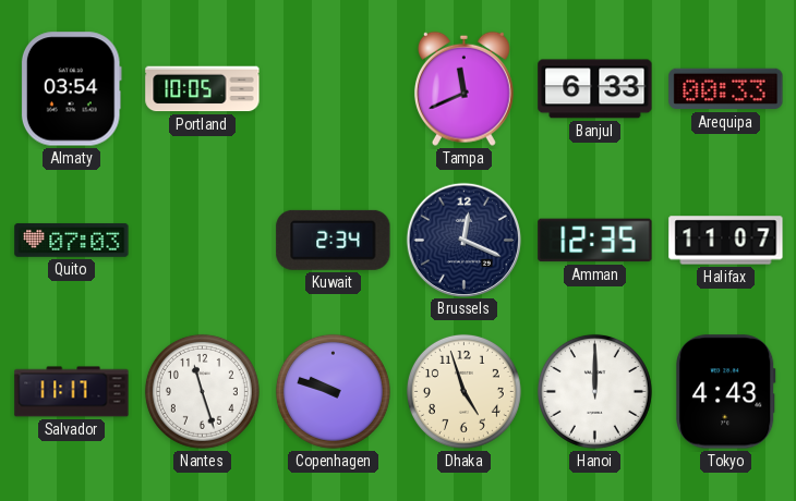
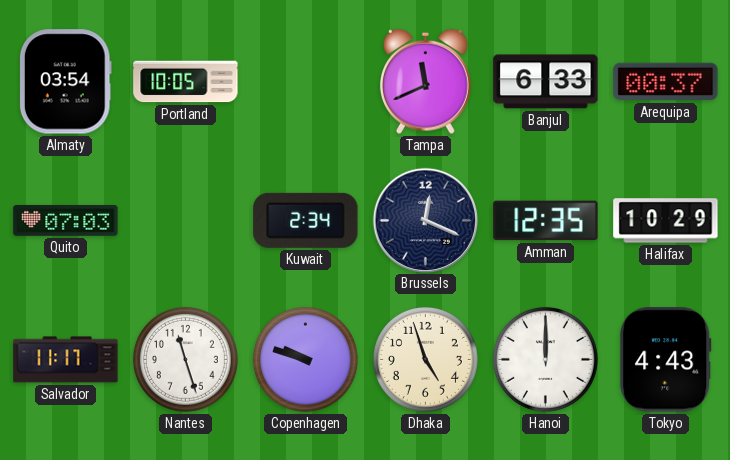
Arequipa: 00:33 -> 00:37
Halifax: 11:07 -> 10:29
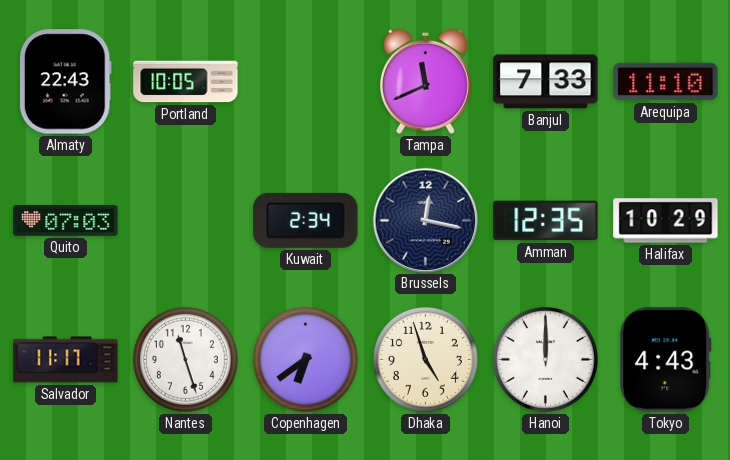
Almaty: 03:54 -> 22:43
Banjul: 6:33 -> 7:33
Arequipa: 00:37 -> 11:10
Brussels: 12:19 -> 12:17
Copenhagen: 9:48 -> 6:39
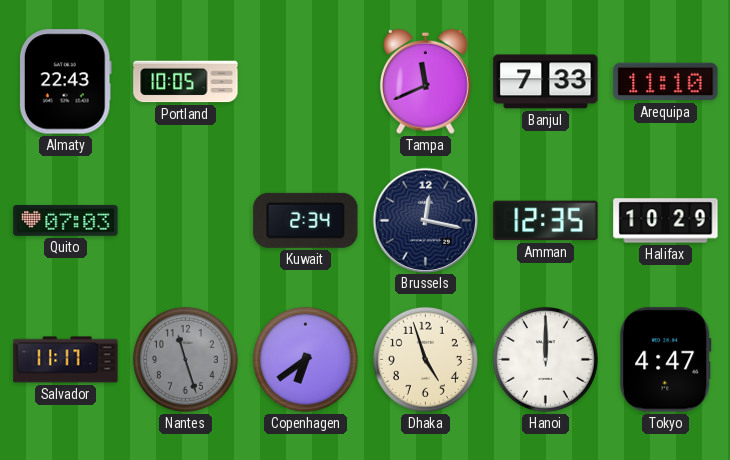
Nantes dial: white -> grey
Tokyo: 4:43 -> 4:47
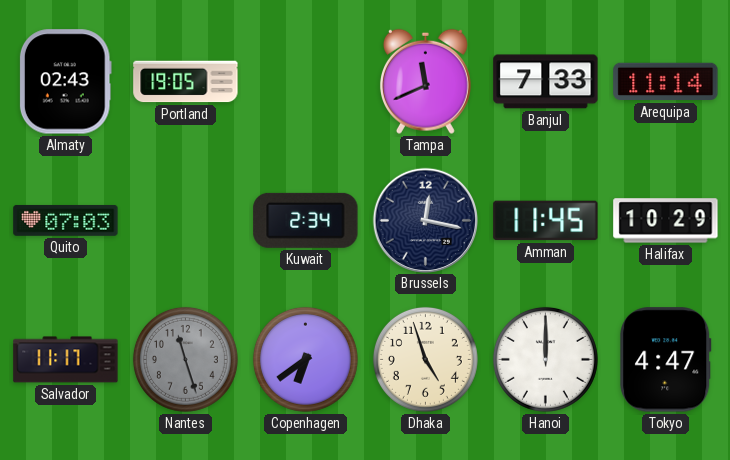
Almaty: 22:43 -> 02:43
Portland: 10:05 -> 19:05
Arequipa: 11:10 -> 11:14
Amman: 12:35 -> 11:45
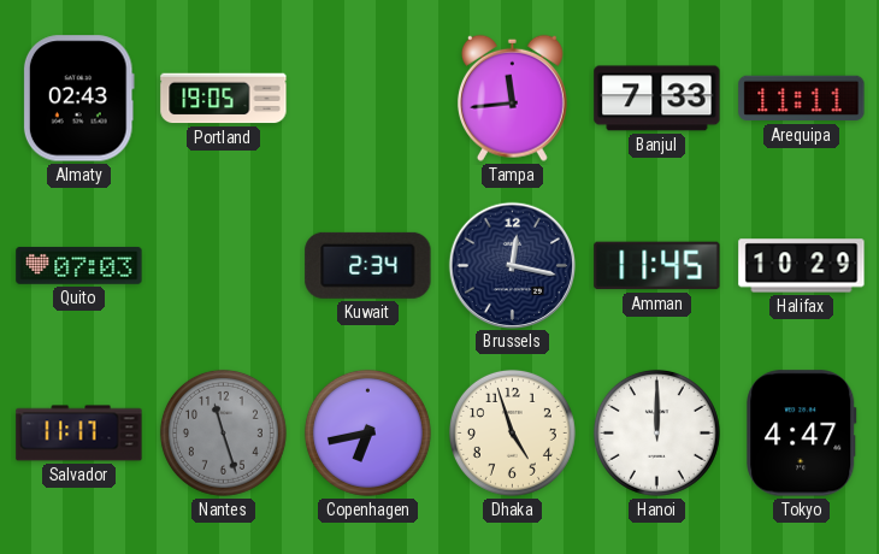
Tampa: 11:41 -> 11:44
Arequipa: 11:14 -> 11:11
Copenhagen: 6:39 -> 6:43
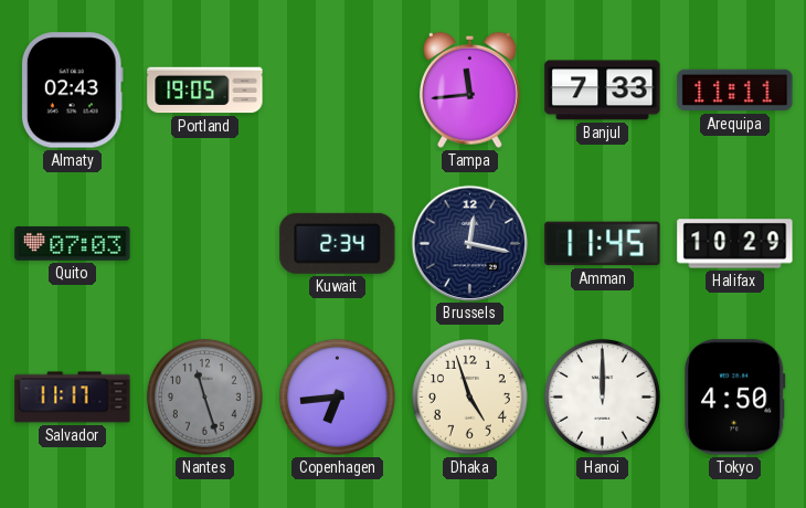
Copenhagen: 6:43 -> 6:44
Tokyo: 4:47 -> 4:50
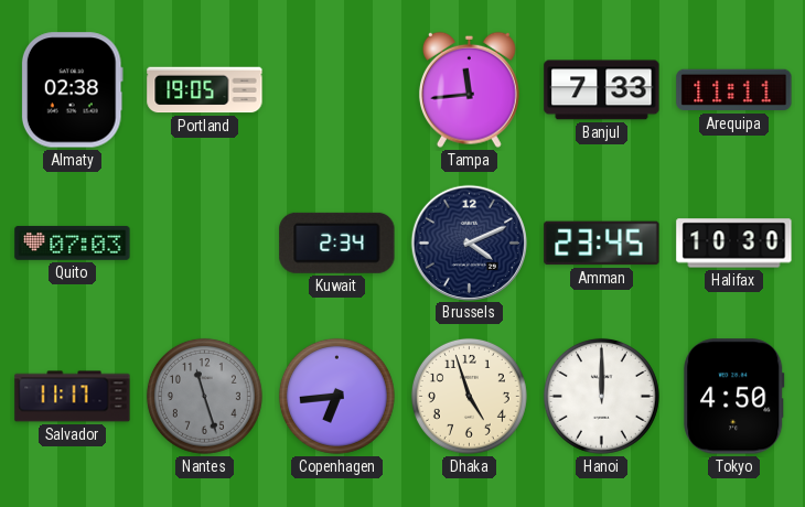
Almaty: 02:43 -> 02:38
Brussels: 12:17 -> 4:11
Amman: 11:45 -> 23:45
Halifax: 10:29 -> 10:30
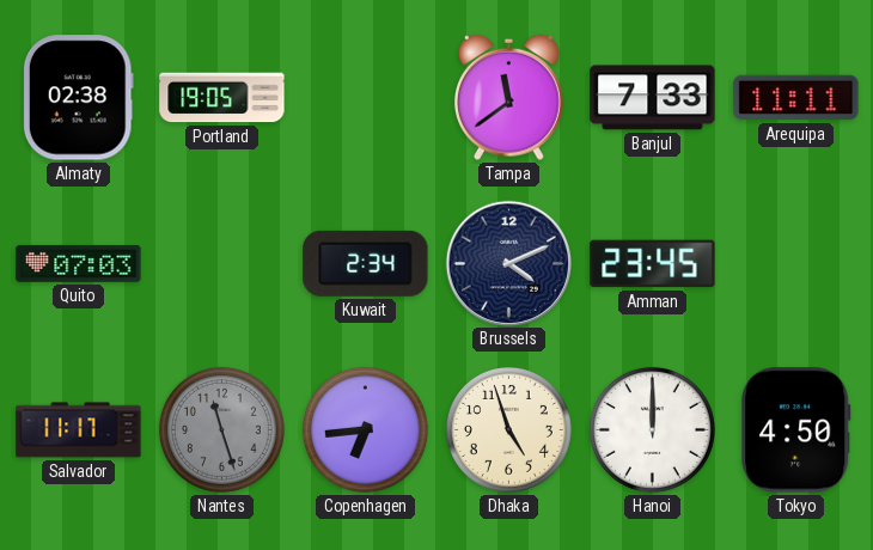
Tampa: 11:44 -> 11:39
Halifax: 10:30 -> none
